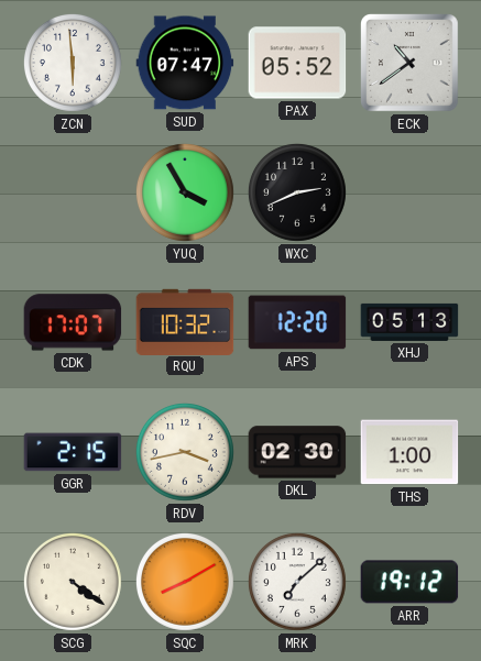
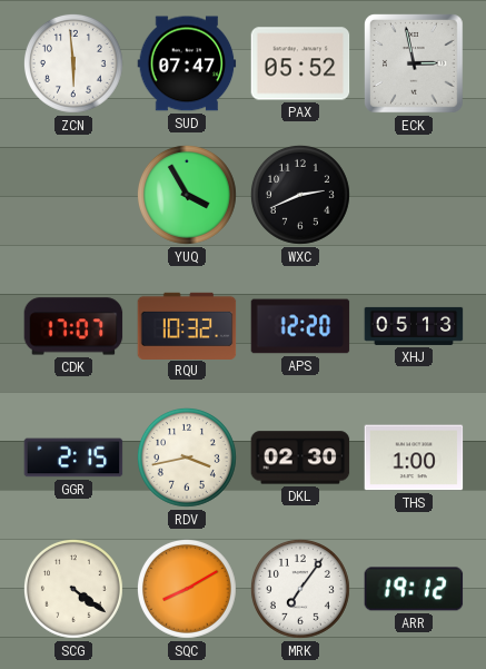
ECK: 10:39 -> 2:58
MRK: 7:08 -> 7:06
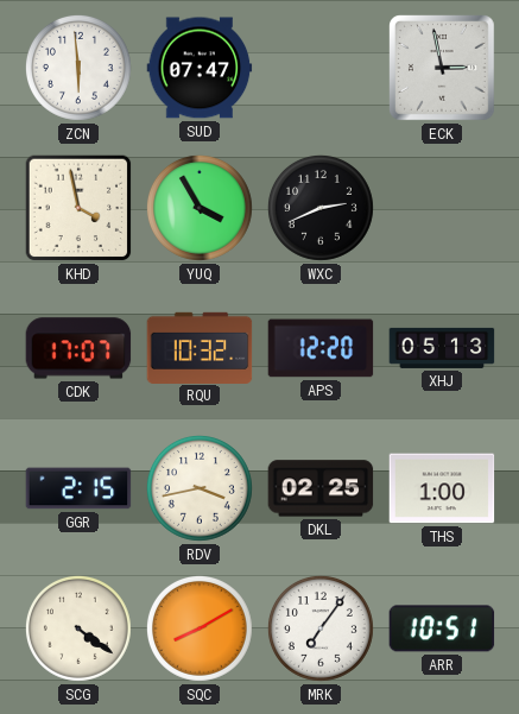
PAX: 05:52 -> none
KHD: none -> 3:58
DKL: 02:30 -> 02:25
ARR: 19:12 -> 10:51
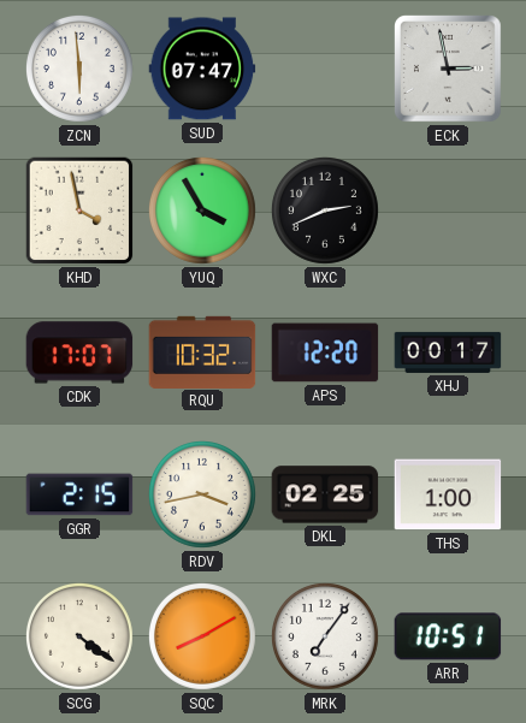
XHJ: 05:13 -> 00:17
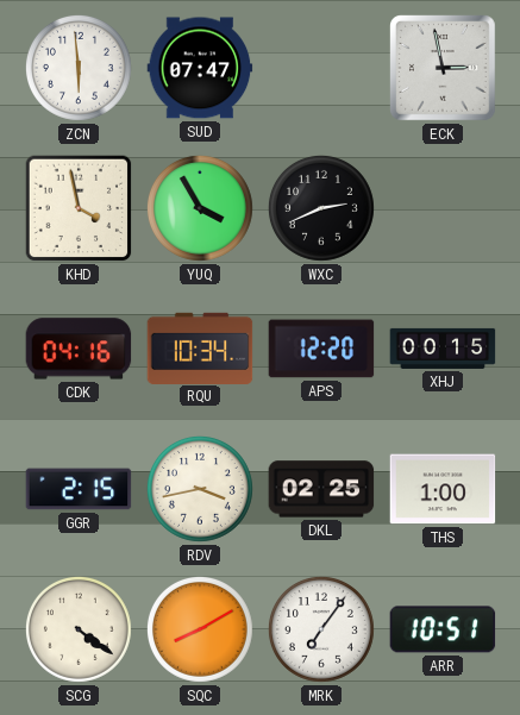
CDK: 17:07 -> 04:16
RQU: 10:32 -> 10:34
XHJ: 00:17 -> 00:15
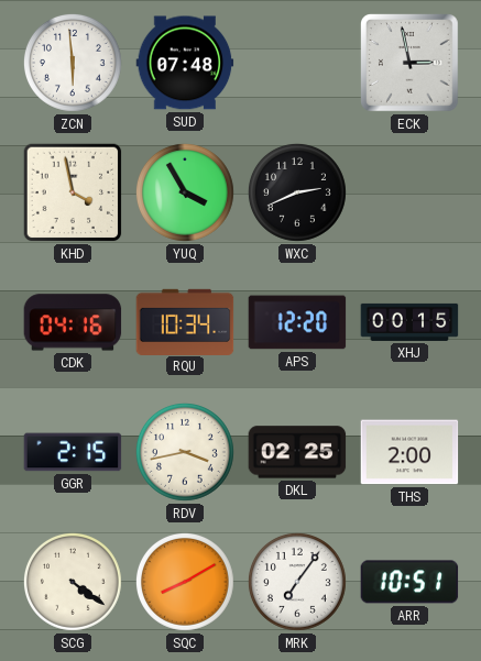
SUD: 07:47 -> 07:48
THS: 1:00 -> 2:00
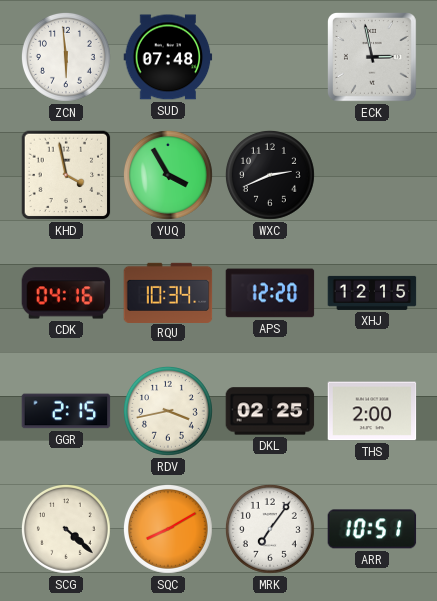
XHJ: 00:15 -> 12:15
SCG: 4:21 -> 4:22
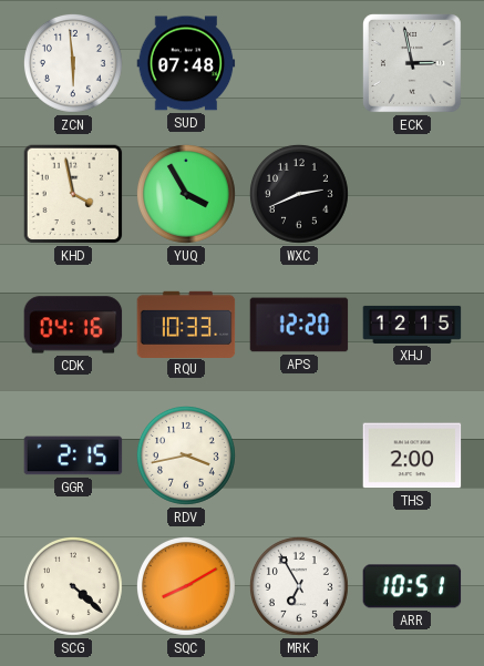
RQU: 10:34 -> 10:33
DKL: 02:25 -> none
MRK: 7:06 -> 6:55
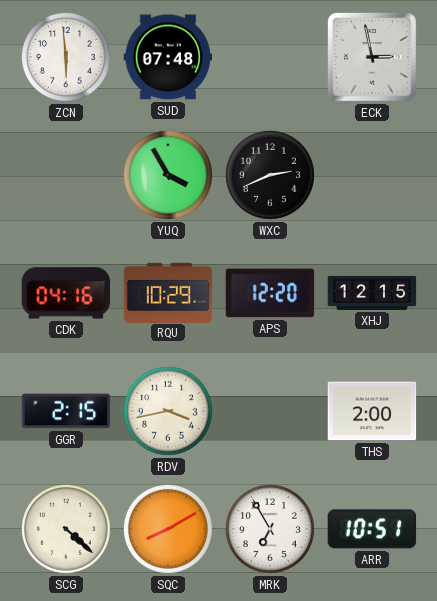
KHD: 3:58 -> none
RQU: 10:33 -> 10:29
